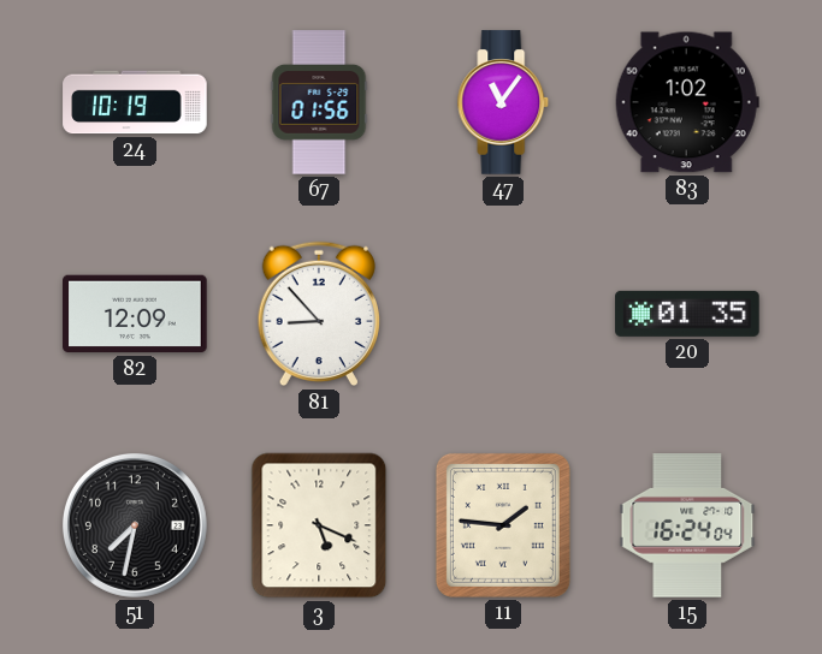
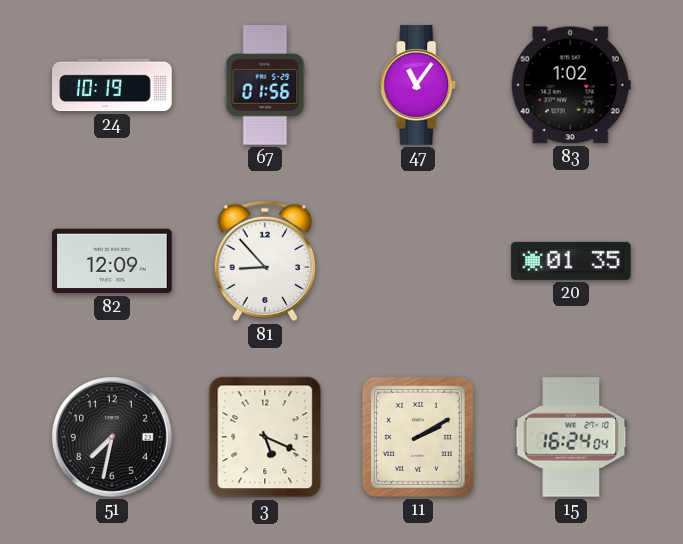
11: 1:46 -> 2:10
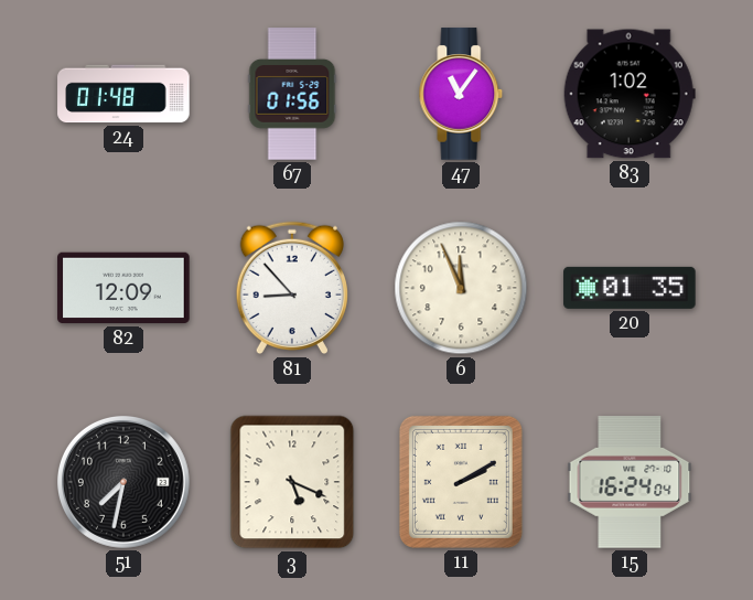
24: 10:19 -> 01:48
6: none -> 11:56
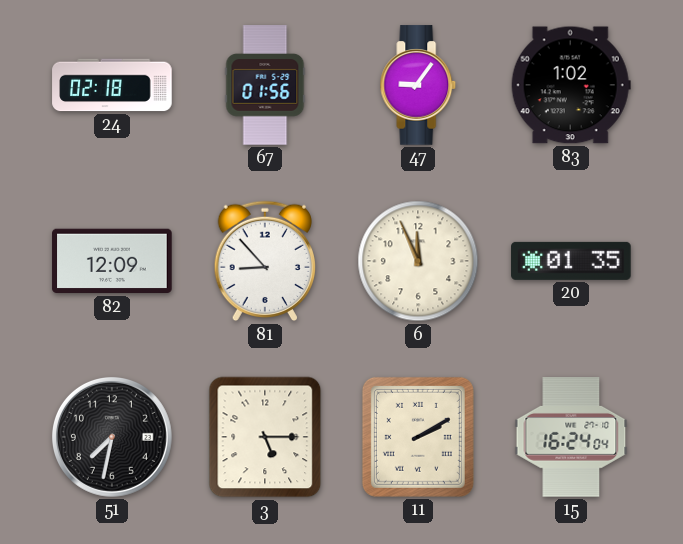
24: 01:48 -> 02:18
47: 11:06 -> 9:06
3: 5:19 -> 5:15
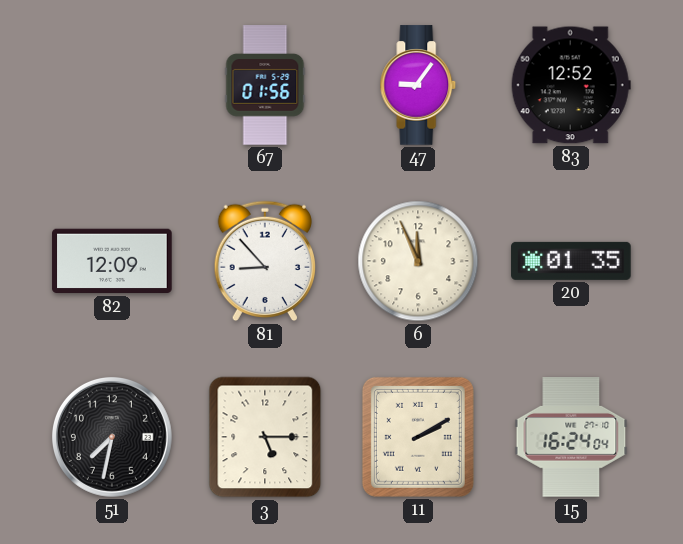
24: 02:18 -> none
83: 1:02 -> 12:52
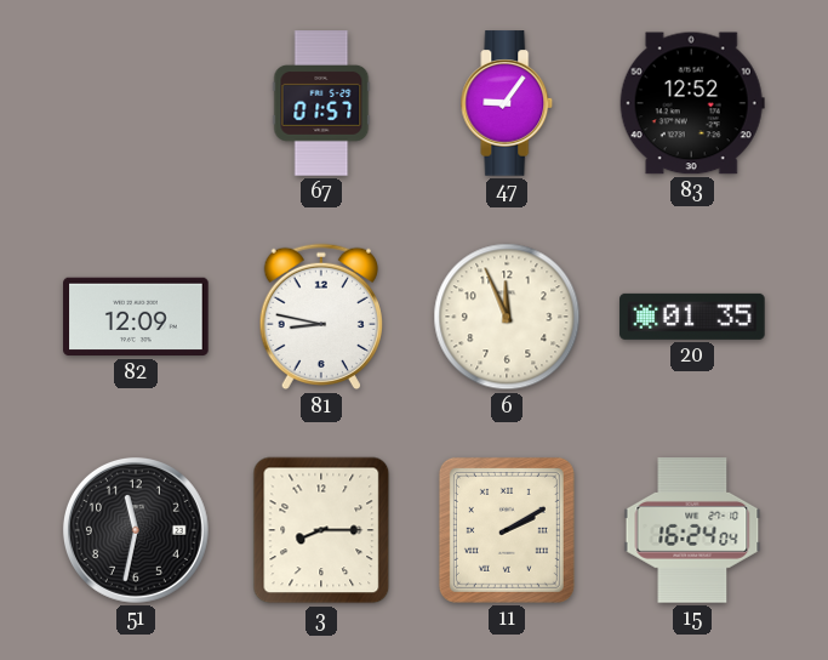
67: 01:56 -> 01:57
81: 8:53 -> 8:47
51: 7:32 -> 11:32
3: 5:15 -> 8:15
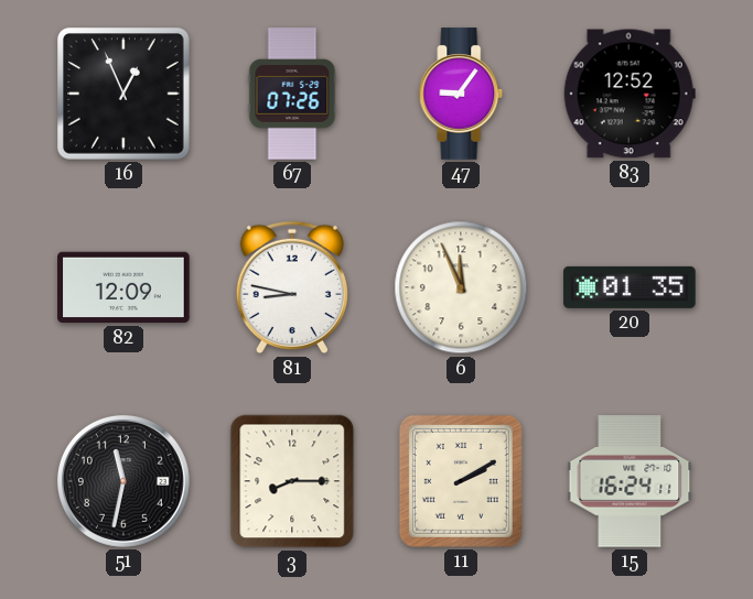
16: none -> 12:56
67: 01:57 -> 07:26
15: 16:24:04 -> 16:24:11
